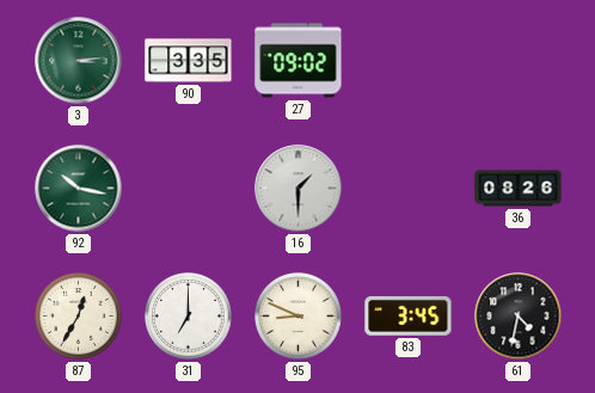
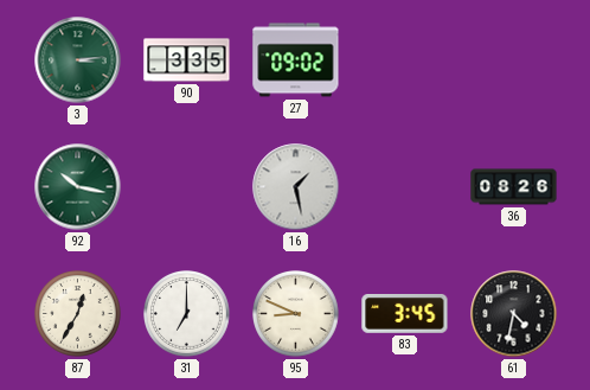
16: 1:30 -> 1:28
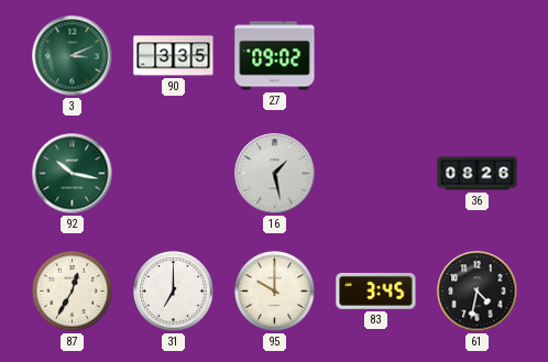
3: 3:14 -> 3:11
95: 8:49 -> 10:00
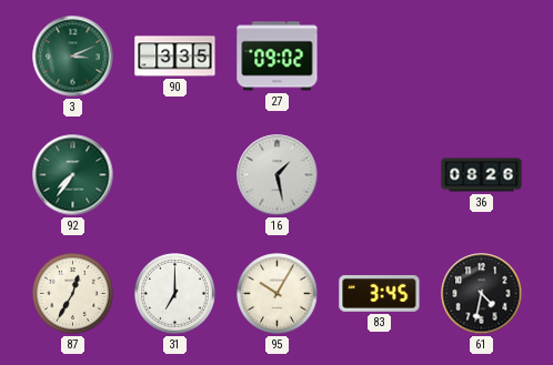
92: 10:17 -> 7:36
95: 10:00 -> 10:05
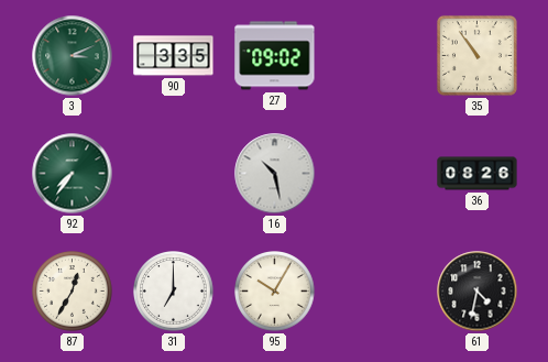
35: none -> 10:54
16: 1:28 -> 10:28
83: 3:45 -> none
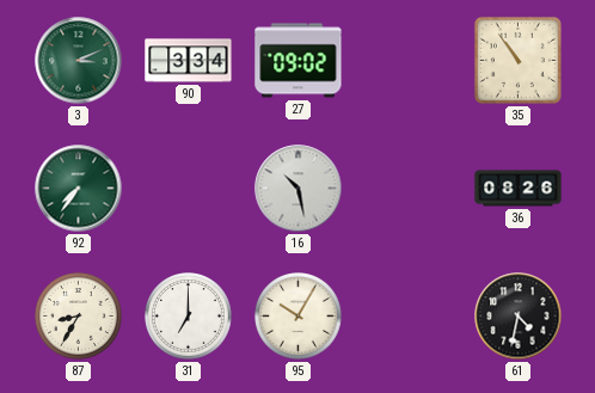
90: 3:35 -> 3:34
87: 12:35 -> 8:35
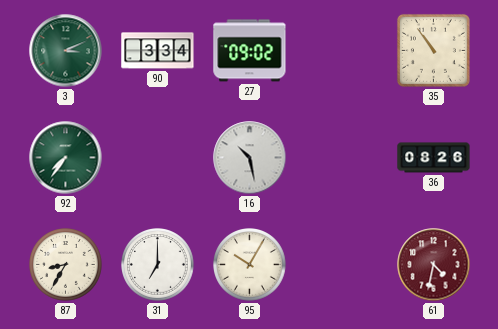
61 dial: black -> burgundy
